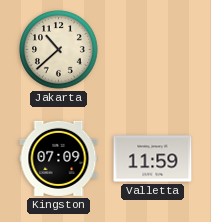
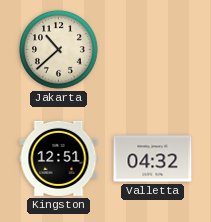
Kingston: 07:09 -> 12:51
Valletta: 11:59 -> 04:32
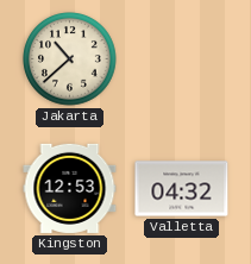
Kingston: 12:51 -> 12:53
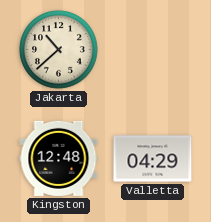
Kingston: 12:53 -> 12:48
Valletta: 04:32 -> 04:29
